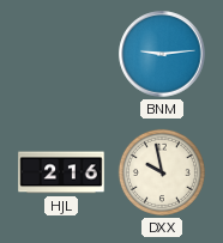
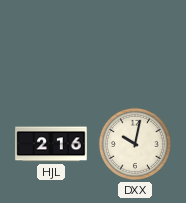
BNM: 9:14 -> none
DXX: 9:58 -> 10:02
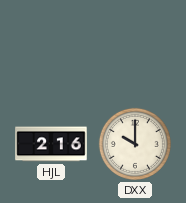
DXX: 10:02 -> 10:00
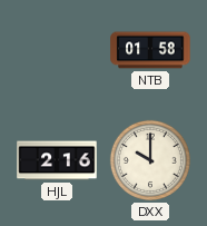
NTB: none -> 01:58
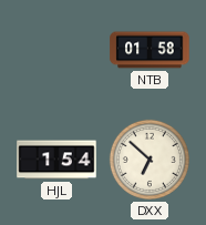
HJL: 2:16 -> 1:54
DXX: 10:00 -> 6:52
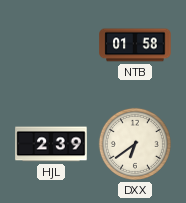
HJL: 1:54 -> 2:39
DXX: 6:52 -> 6:39
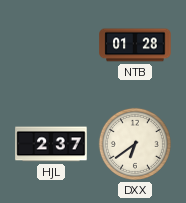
NTB: 01:58 -> 01:28
HJL: 2:39 -> 2:37
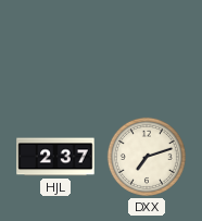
NTB: 01:28 -> none
DXX: 6:39 -> 7:12
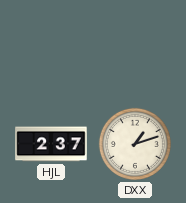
DXX: 7:12 -> 1:12
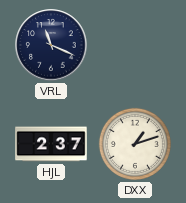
VRL: none -> 11:19
